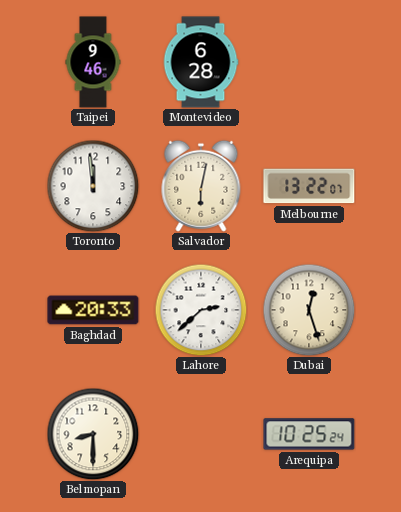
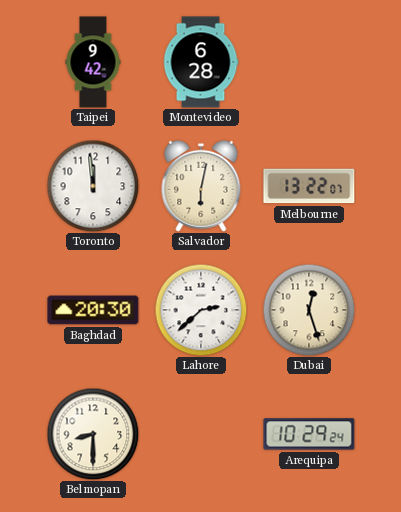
Taipei: 9:46 -> 9:42
Baghdad: 20:33 -> 20:30
Arequipa: 10:25 -> 10:29
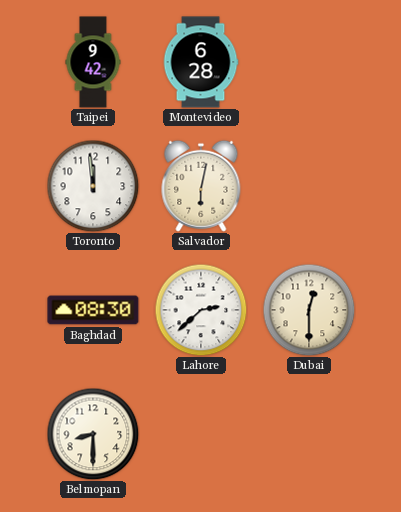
Melbourne: 13:22 -> none
Baghdad: 20:30 -> 08:30
Dubai: 12:27 -> 12:30
Arequipa: 10:29 -> none
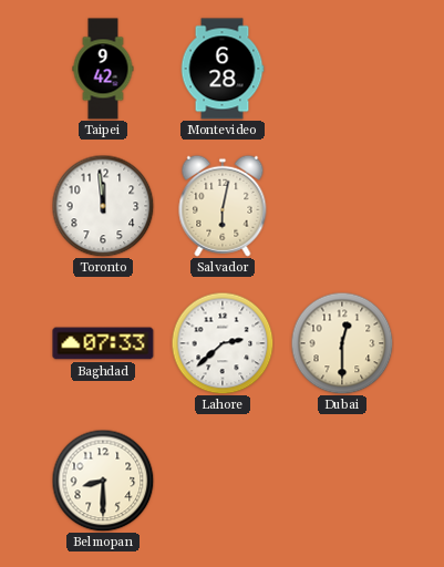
Baghdad: 08:30 -> 07:33
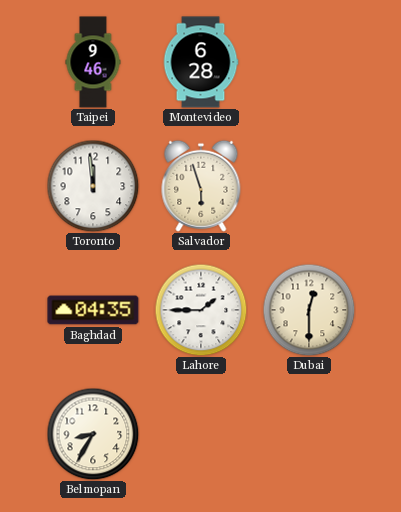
Taipei: 9:42 -> 9:46
Salvador: 6:02 -> 5:57
Baghdad: 07:33 -> 04:35
Lahore: 2:38 -> 1:45
Belmopan: 8:30 -> 8:35
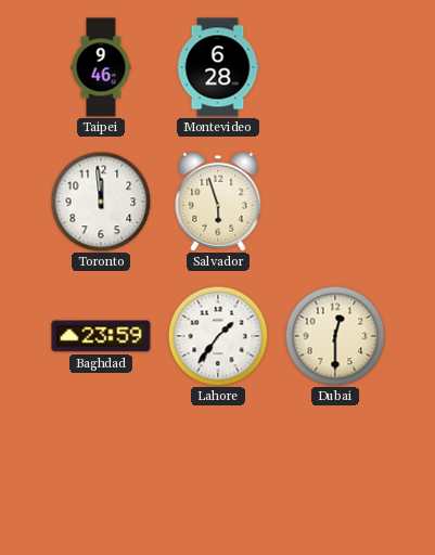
Baghdad: 04:35 -> 23:59
Lahore: 1:45 -> 1:36
Belmopan: 8:35 -> none
